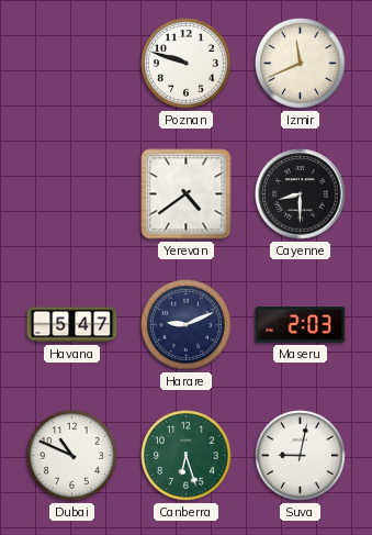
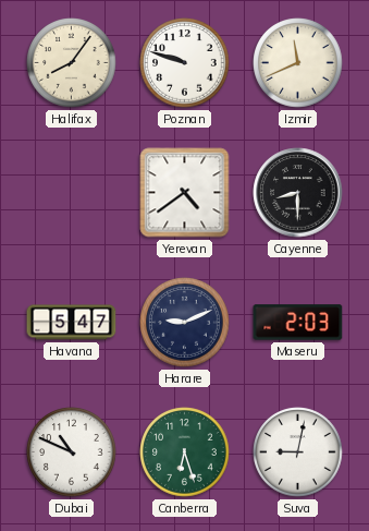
Halifax: none -> 8:06
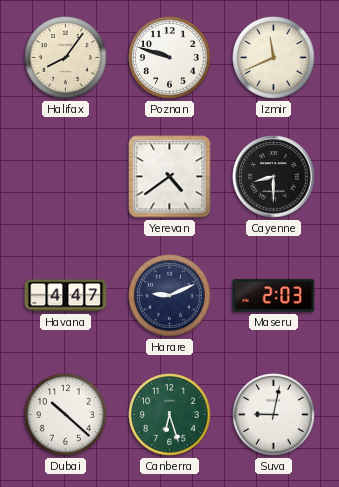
Havana: 5:47 -> 4:47
Dubai: 10:49 -> 10:22
